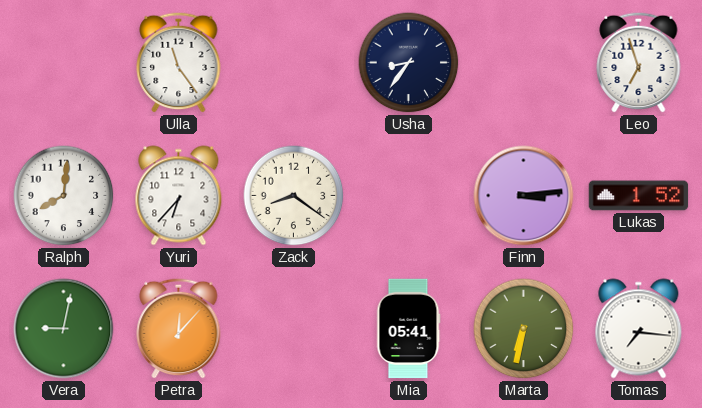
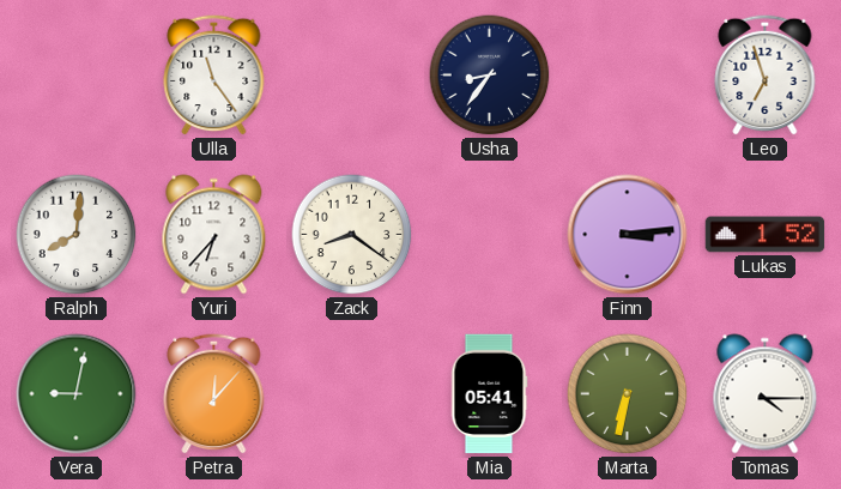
Tomas: 7:16 -> 4:15
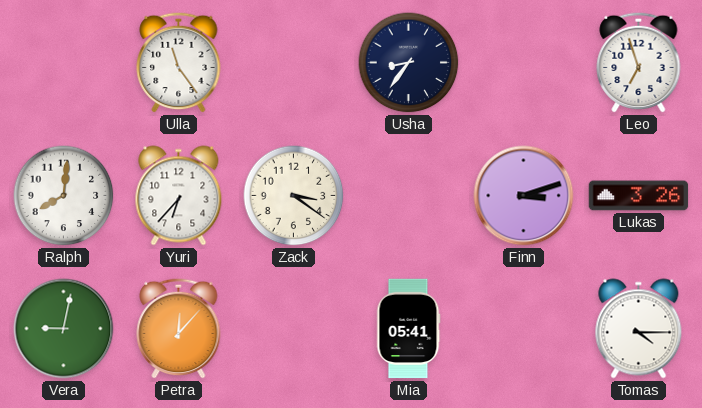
Zack: 8:21 -> 3:21
Finn: 3:14 -> 3:12
Lukas: 1:52 -> 3:26
Marta: 6:32 -> none
